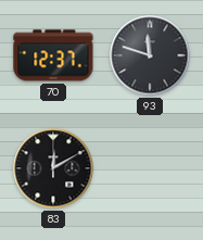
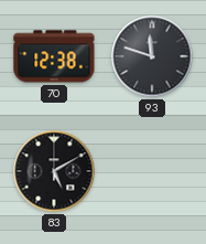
70: 12:37 -> 12:38
83: 12:10 -> 5:10
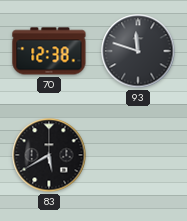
83: 5:10 -> 5:40
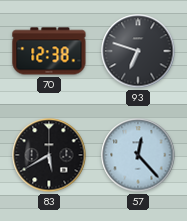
93: 11:48 -> 6:48
57: none -> 12:23
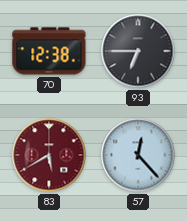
93: 6:48 -> 6:45
83 dial: black -> burgundy
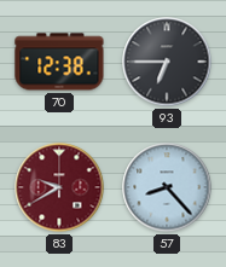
83: 5:40 -> 9:40
57: 12:23 -> 8:23
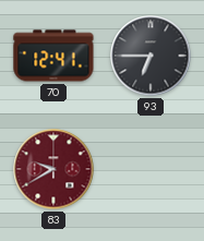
70: 12:38 -> 12:41
57: 8:23 -> none
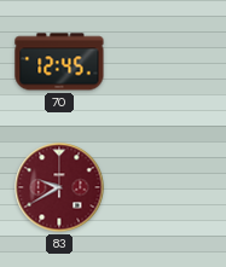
70: 12:41 -> 12:45
93: 6:45 -> none
